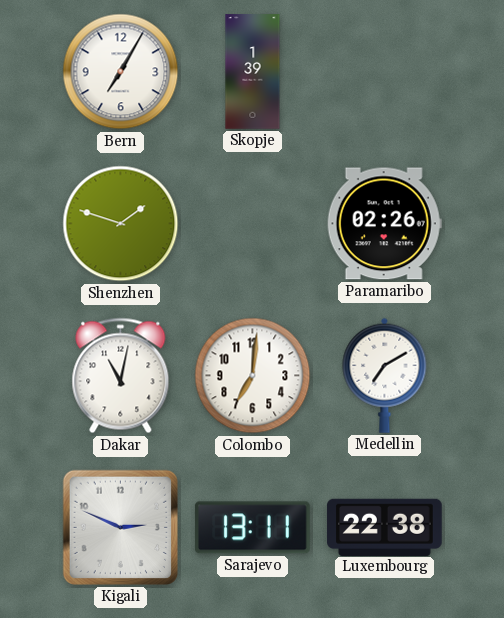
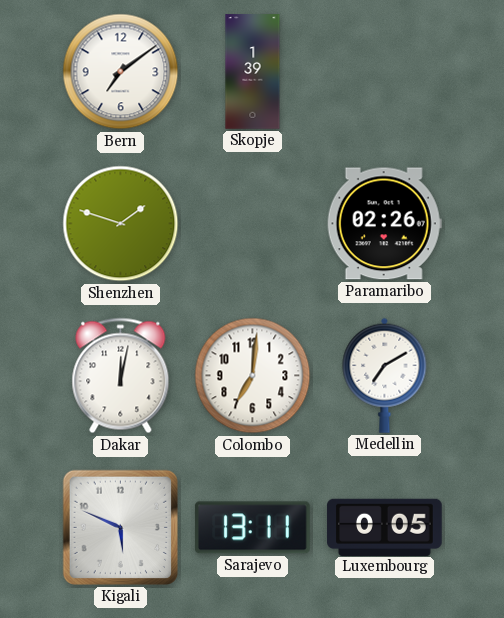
Bern: 7:05 -> 7:09
Dakar: 11:02 -> 12:02
Kigali: 2:49 -> 5:49
Luxembourg: 22:38 -> 0:05
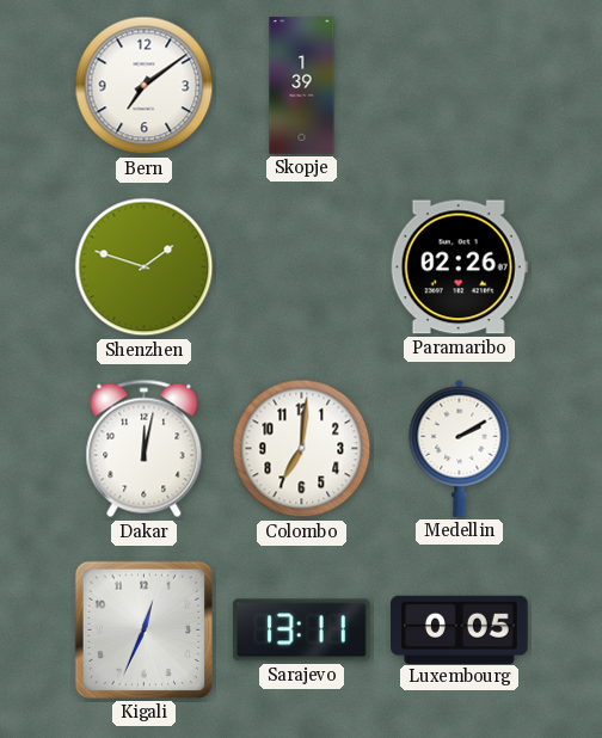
Medellin: 7:10 -> 2:10
Kigali: 5:49 -> 12:34
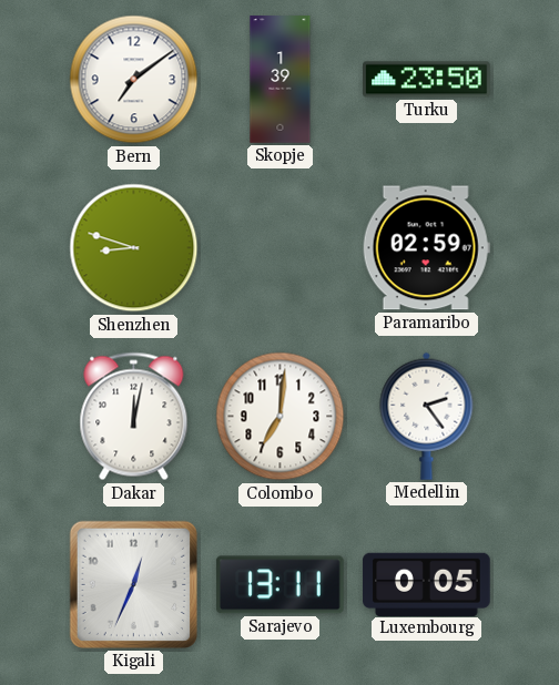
Turku: none -> 23:50
Shenzhen: 1:48 -> 8:48
Paramaribo: 02:26 -> 02:59
Medellin: 2:10 -> 2:24
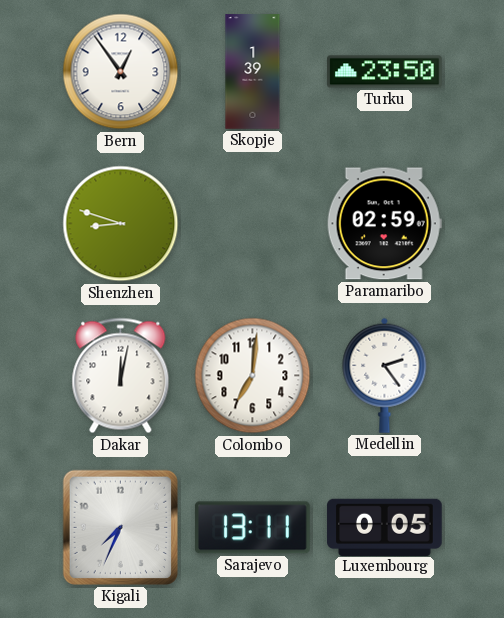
Bern: 7:09 -> 12:54
Kigali: 12:34 -> 7:34
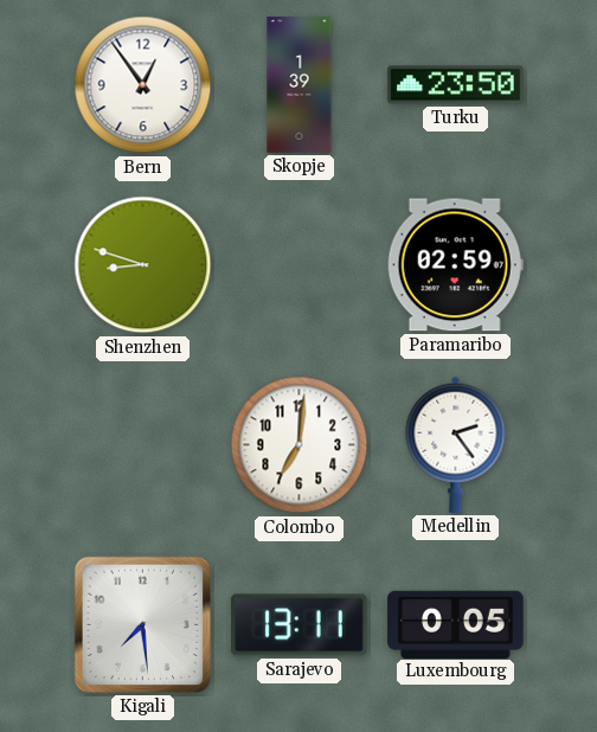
Dakar: 12:02 -> none
Kigali: 7:34 -> 7:29
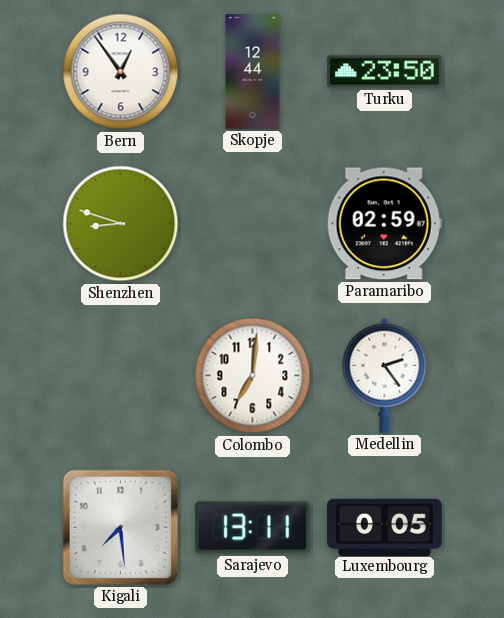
Skopje: 1:39 -> 12:44
